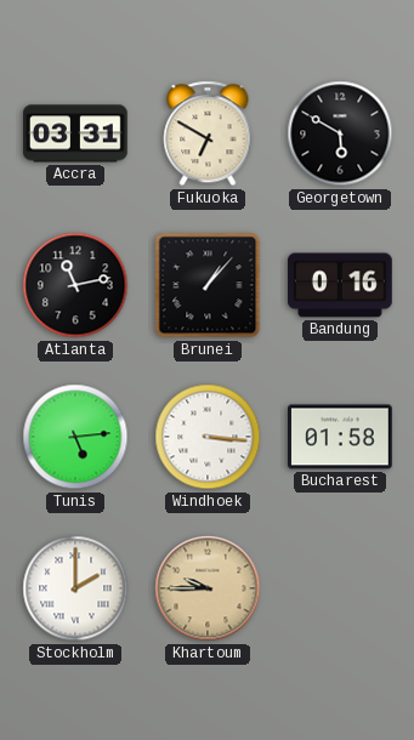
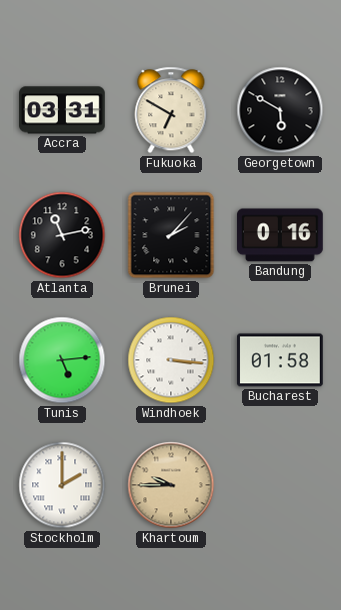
Brunei: 1:07 -> 2:07
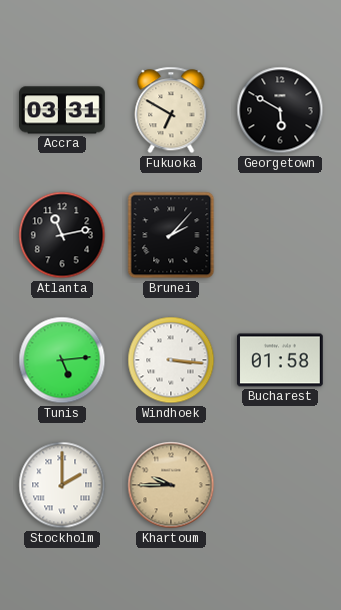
Bandung: 0:16 -> none
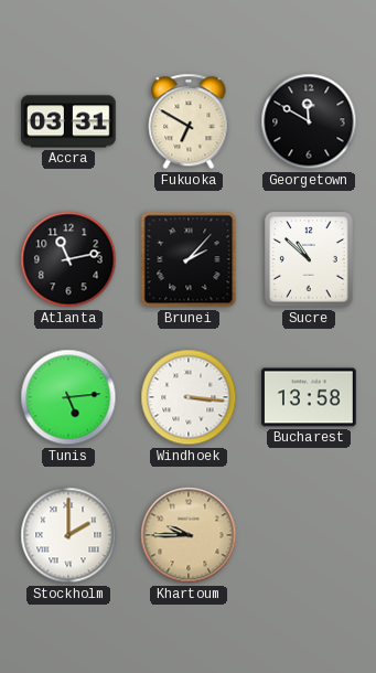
Georgetown: 5:50 -> 11:50
Sucre: none -> 10:52
Bucharest: 01:58 -> 13:58
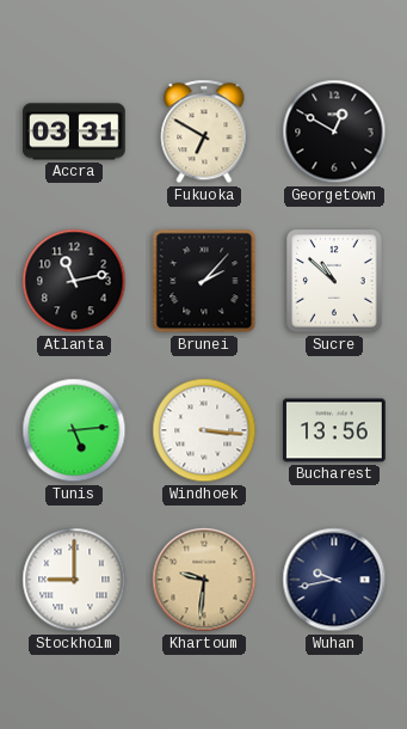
Georgetown: 11:50 -> 12:50
Bucharest: 13:58 -> 13:56
Stockholm: 2:00 -> 9:00
Khartoum: 9:45 -> 9:31
Wuhan: none -> 9:43
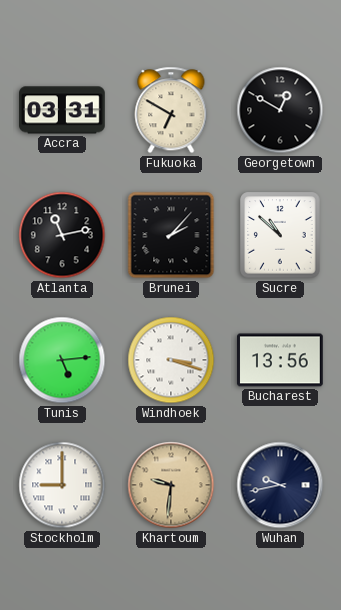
Windhoek: 3:16 -> 3:18
